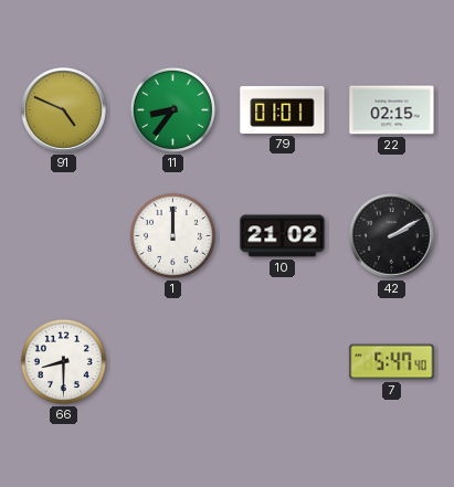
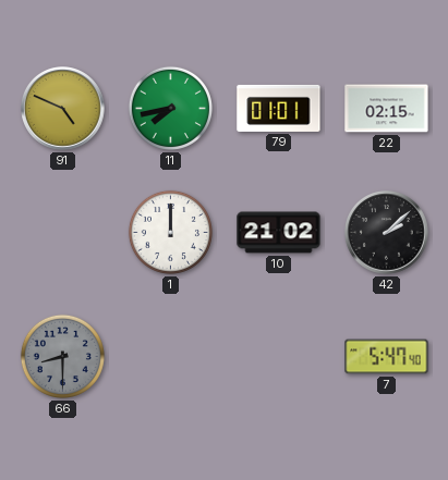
11: 8:36 -> 7:43
42: 2:10 -> 2:08
66 dial: white -> grey
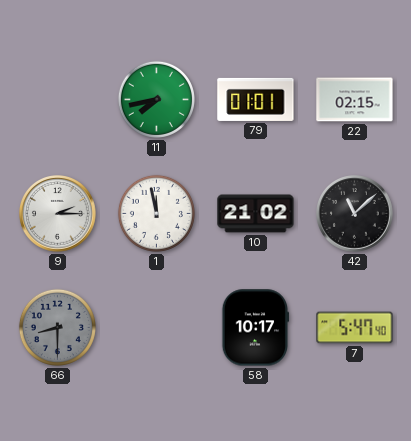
91: 4:49 -> none
9: none -> 2:15
1: 12:00 -> 11:58
42: 2:08 -> 11:08
58: none -> 10:17
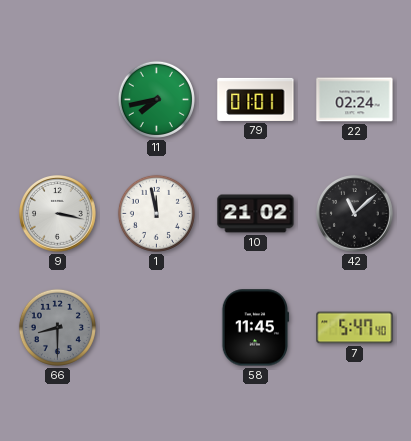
22: 02:15 -> 02:24
9: 2:15 -> 3:17
58: 10:17 -> 11:45
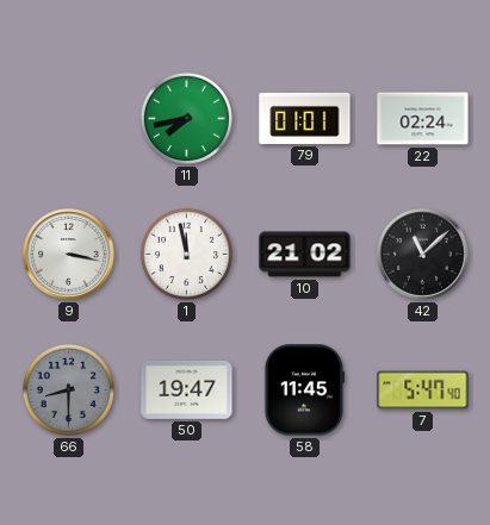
50: none -> 19:47
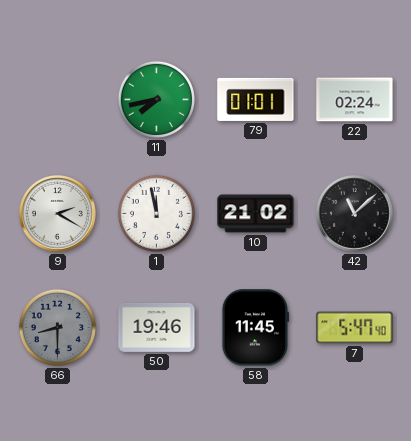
9: 3:17 -> 2:20
50: 19:47 -> 19:46
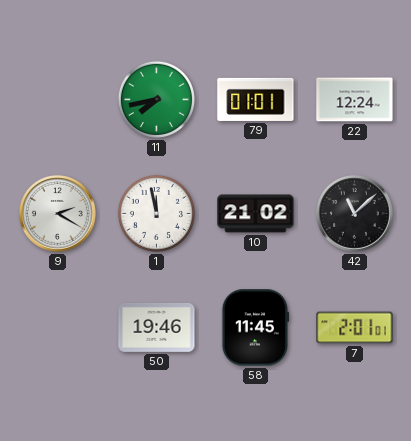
22: 02:24 -> 12:24
66: 8:30 -> none
7: 5:47 -> 2:01
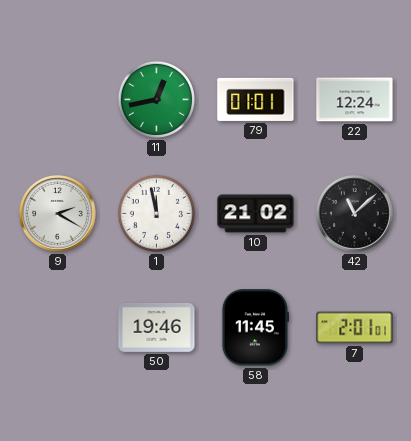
11: 7:43 -> 12:43
